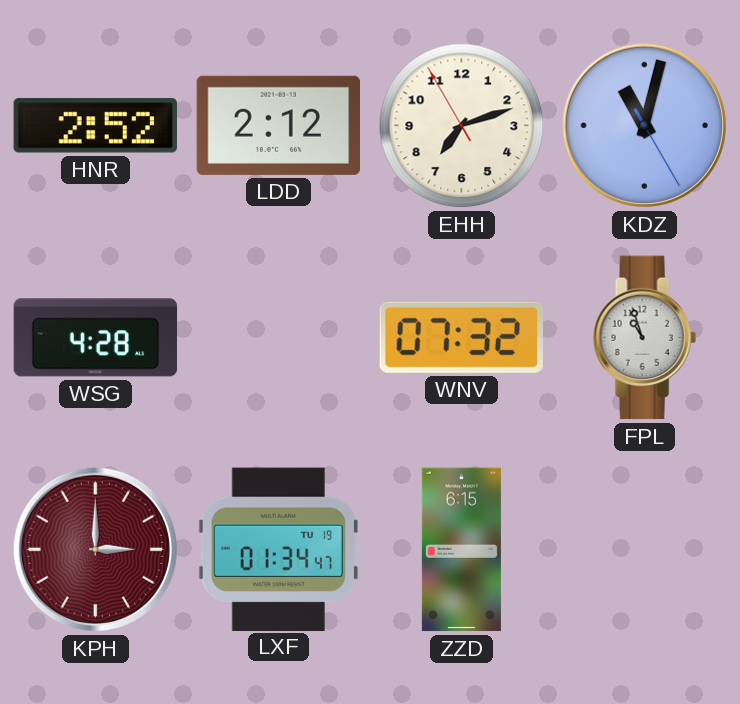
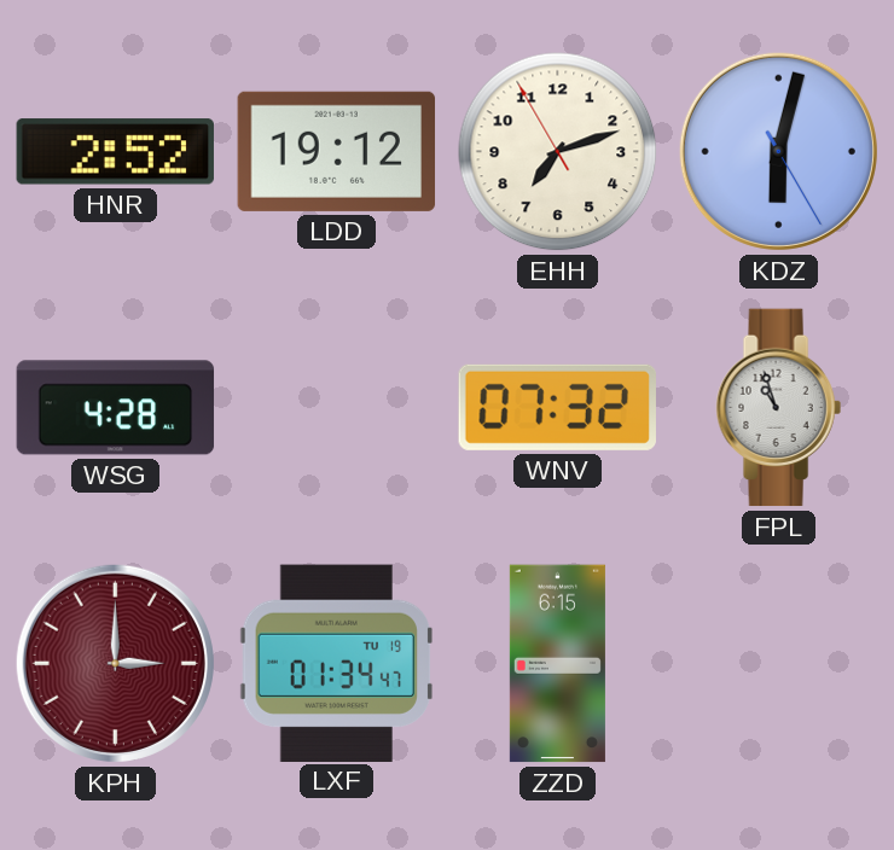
LDD: 2:12 -> 19:12
KDZ: 11:02 -> 6:02
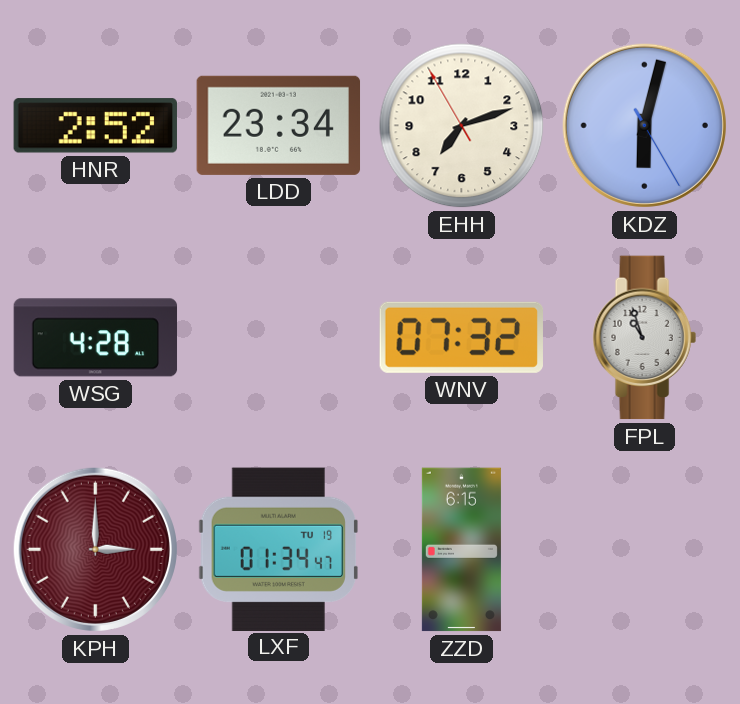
LDD: 19:12 -> 23:34
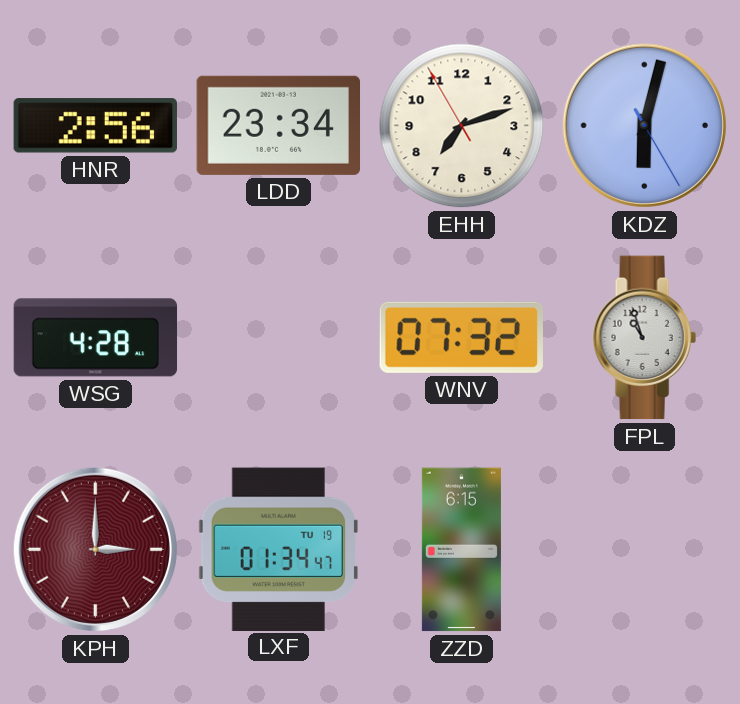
HNR: 2:52 -> 2:56
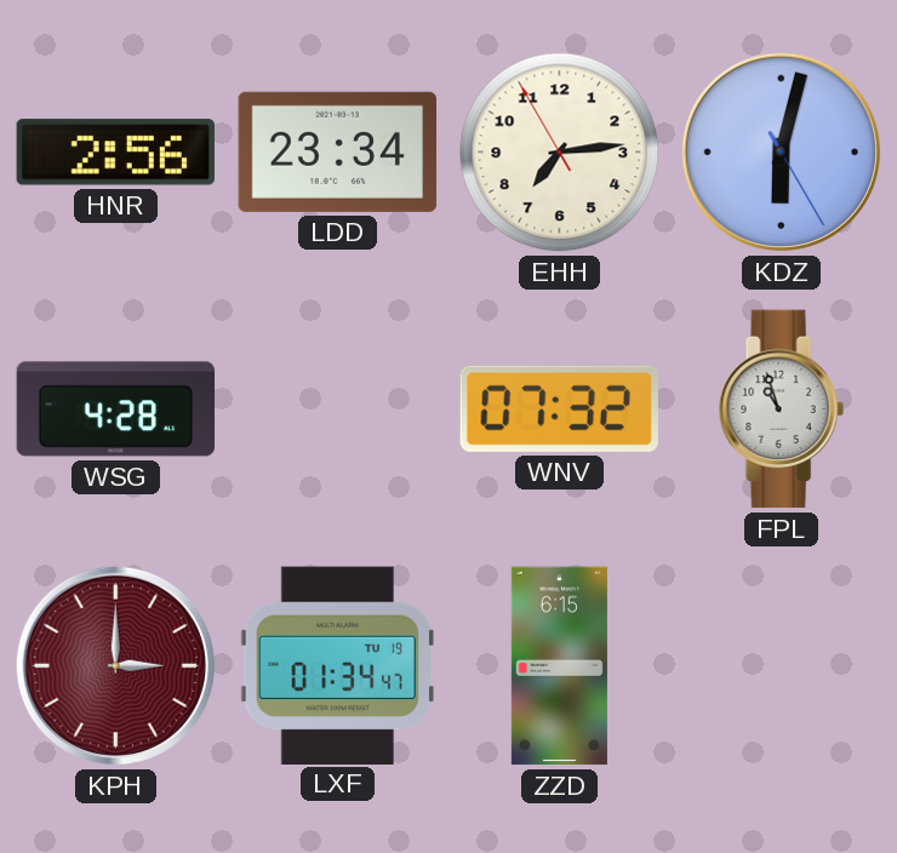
EHH: 7:11 -> 7:13
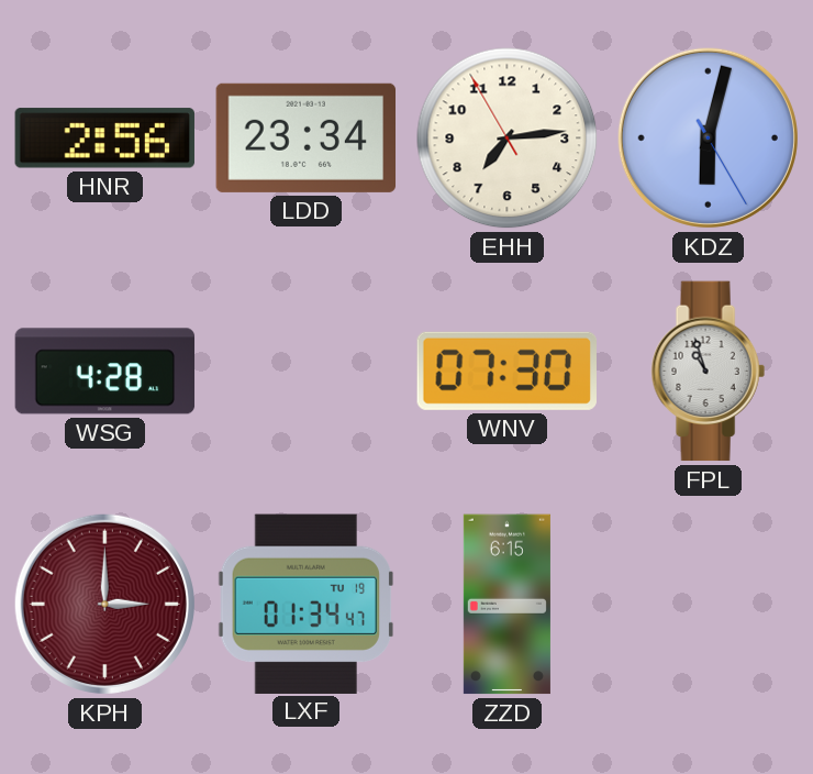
WNV: 07:32 -> 07:30
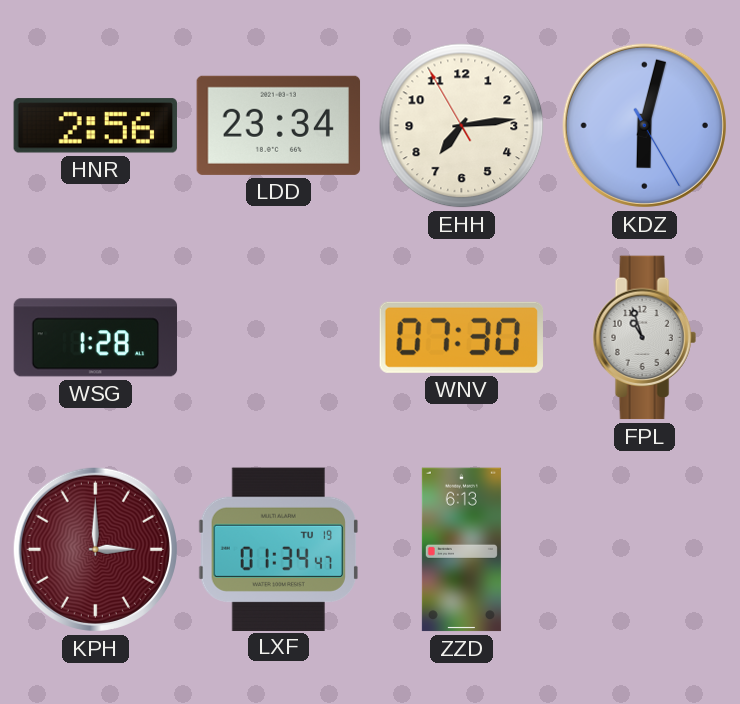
WSG: 4:28 -> 1:28
ZZD: 6:15 -> 6:13
